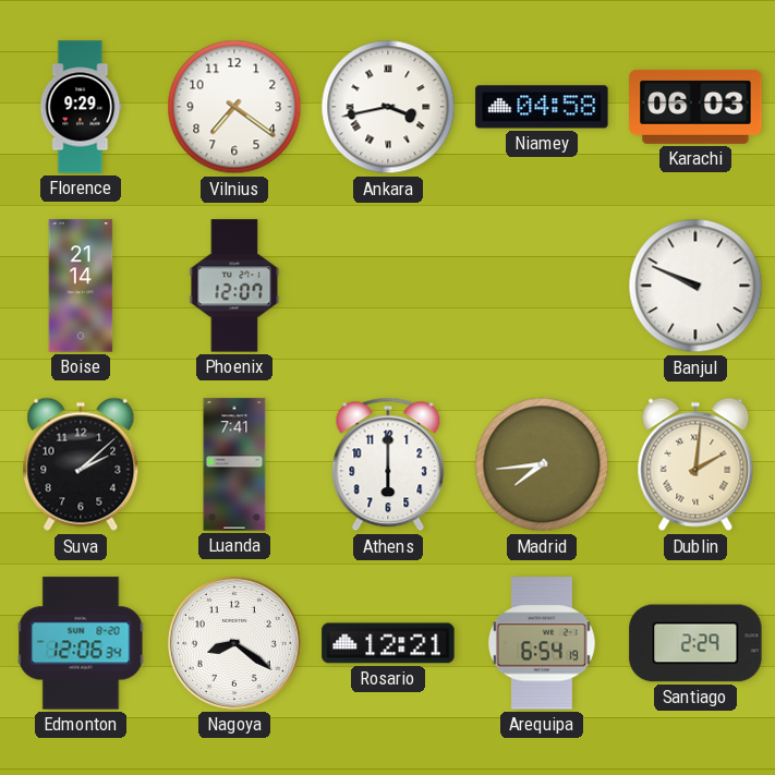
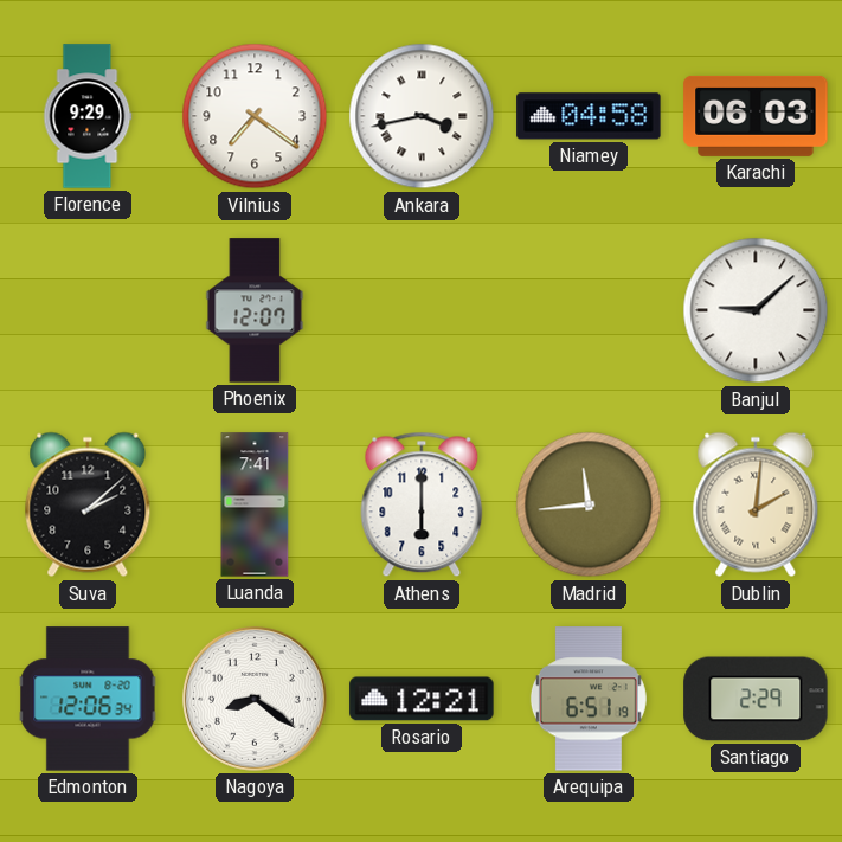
Boise: 21:14 -> none
Banjul: 9:49 -> 9:08
Madrid: 7:44 -> 11:44
Arequipa: 6:54 -> 6:51
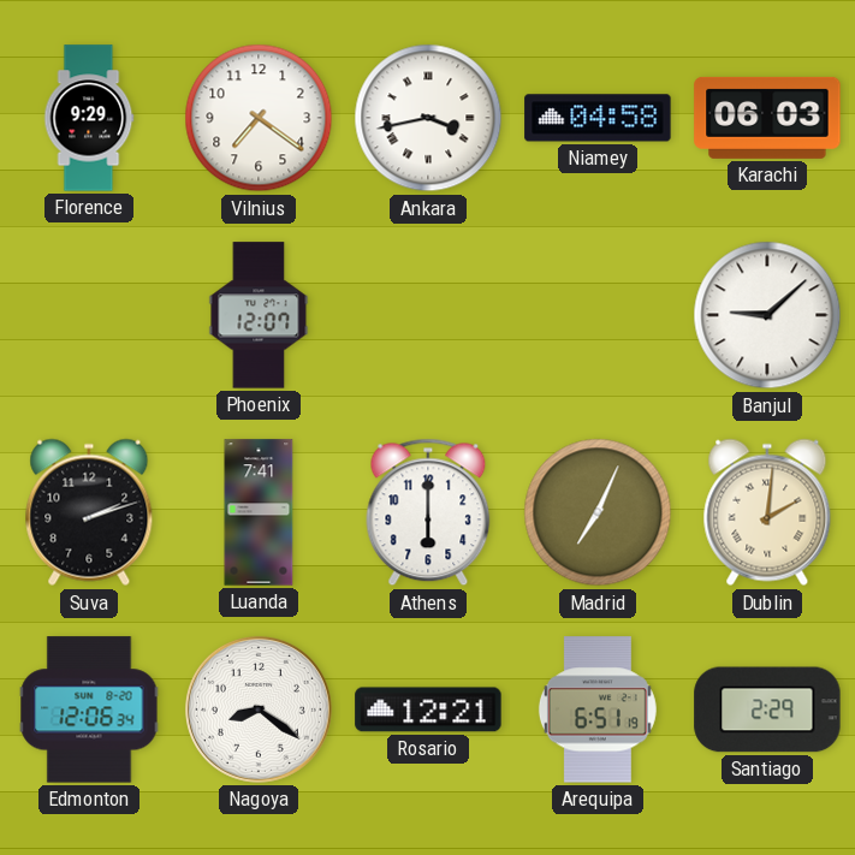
Suva: 2:08 -> 2:12
Madrid: 11:44 -> 7:04
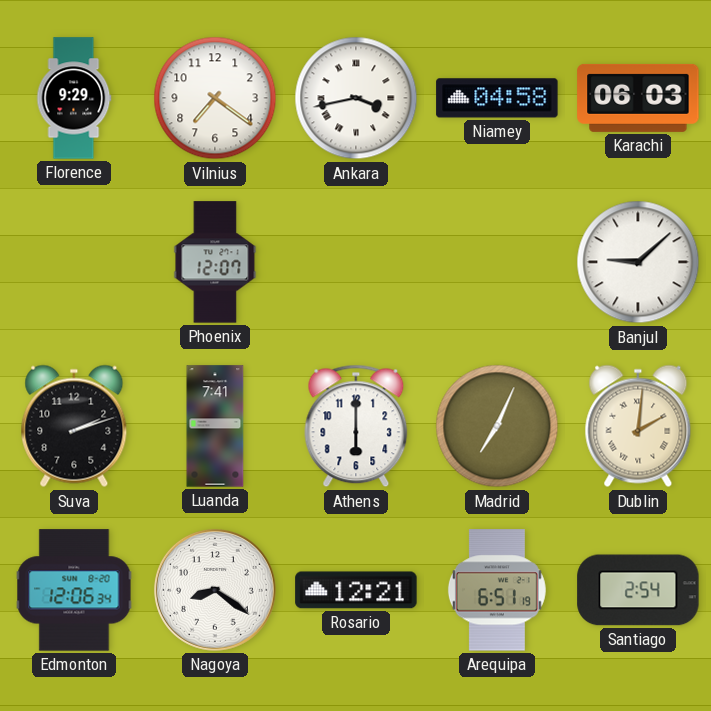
Santiago: 2:29 -> 2:54
